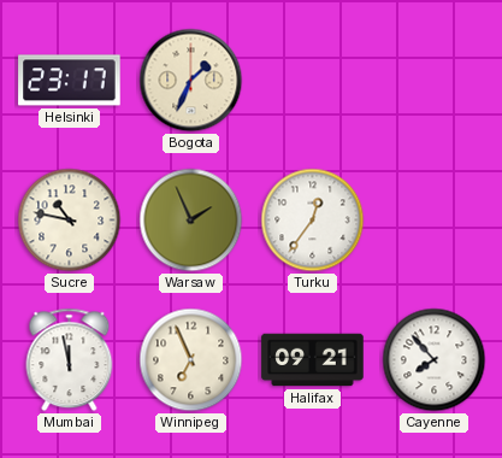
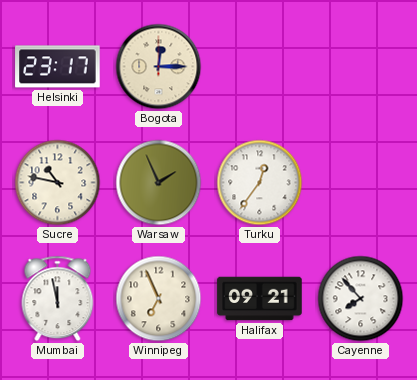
Bogota: 1:34 -> 12:15
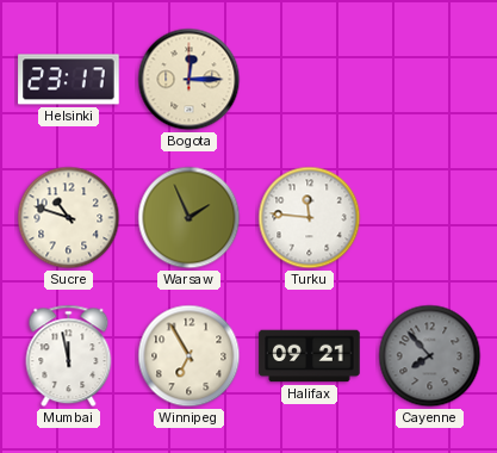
Sucre: 10:47 -> 10:48
Turku: 12:36 -> 11:46
Winnipeg: 6:56 -> 6:55
Cayenne dial: white -> grey
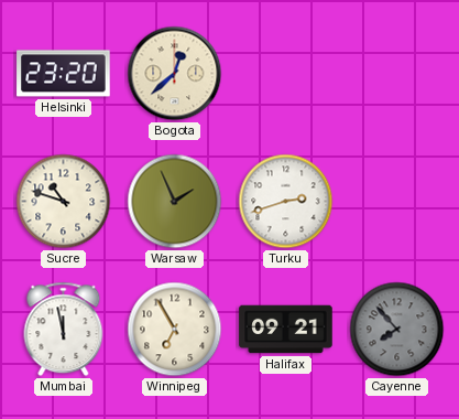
Helsinki: 23:17 -> 23:20
Bogota: 12:15 -> 12:38
Turku: 11:46 -> 2:42
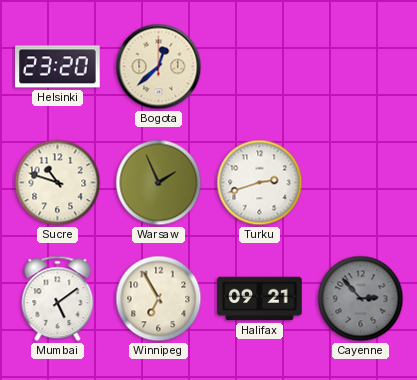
Mumbai: 11:58 -> 5:09
Cayenne: 7:53 -> 2:53
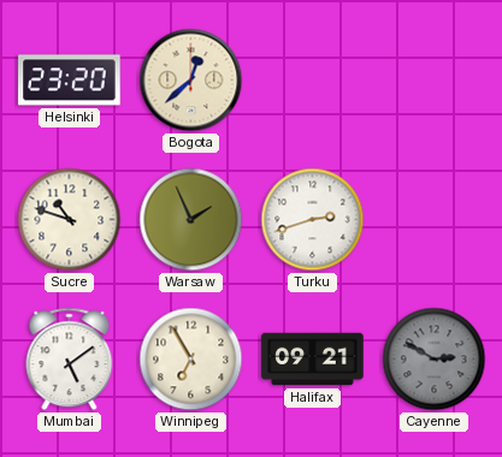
Cayenne: 2:53 -> 2:50
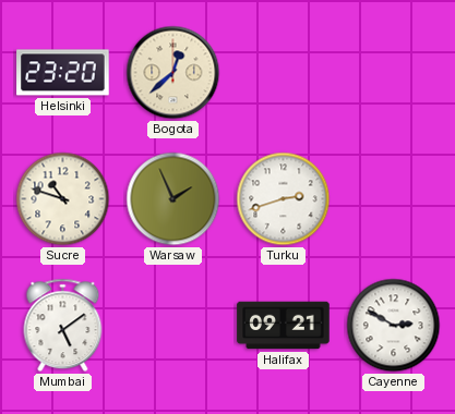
Winnipeg: 6:55 -> none
Cayenne dial: grey -> white
